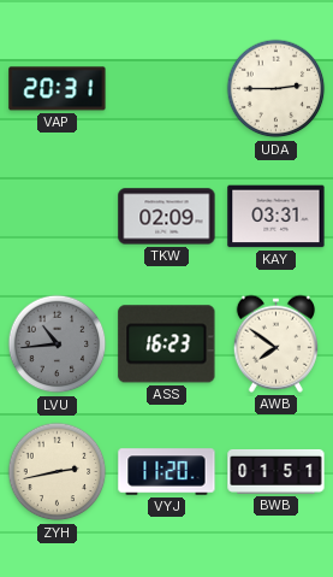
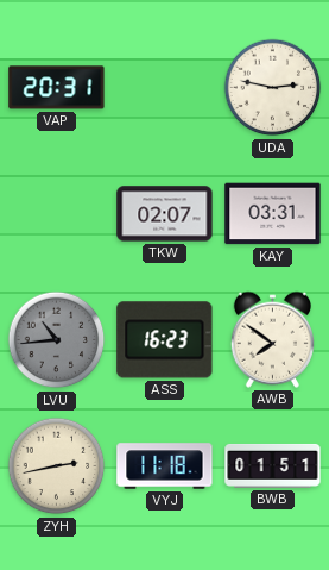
UDA: 2:45 -> 2:47
TKW: 02:09 -> 02:07
VYJ: 11:20 -> 11:18
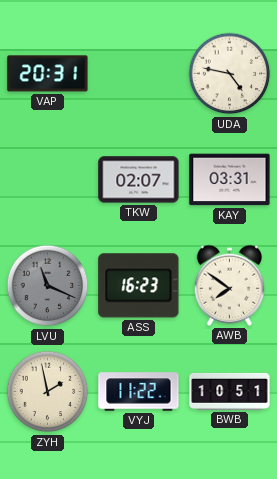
UDA: 2:47 -> 4:47
LVU: 10:44 -> 11:19
ZYH: 2:43 -> 1:58
VYJ: 11:18 -> 11:22
BWB: 01:51 -> 10:51
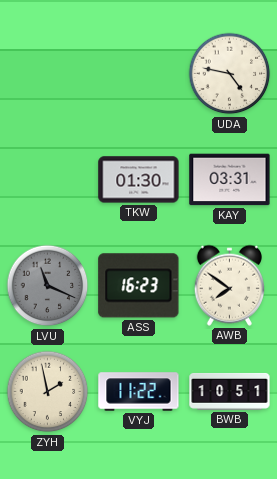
VAP: 20:31 -> none
TKW: 02:07 -> 01:30
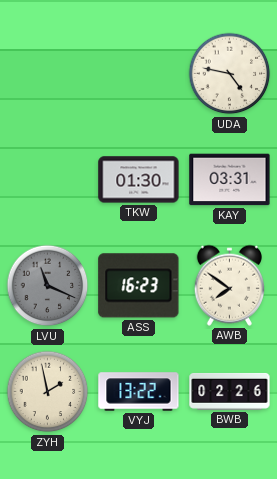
VYJ: 11:22 -> 13:22
BWB: 10:51 -> 02:26
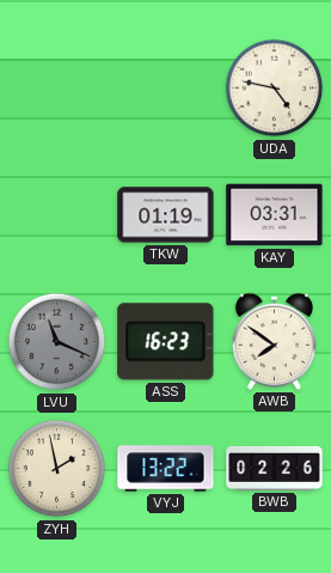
TKW: 01:30 -> 01:19
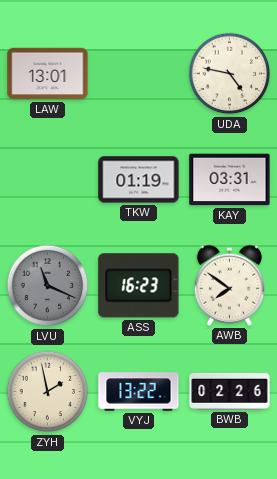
LAW: none -> 13:01
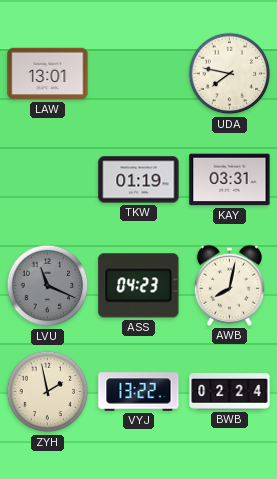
UDA: 4:47 -> 7:47
ASS: 16:23 -> 04:23
AWB: 7:51 -> 8:02
BWB: 02:26 -> 02:24
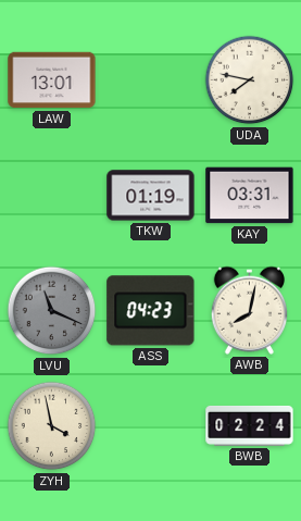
ZYH: 1:58 -> 3:58
VYJ: 13:22 -> none
